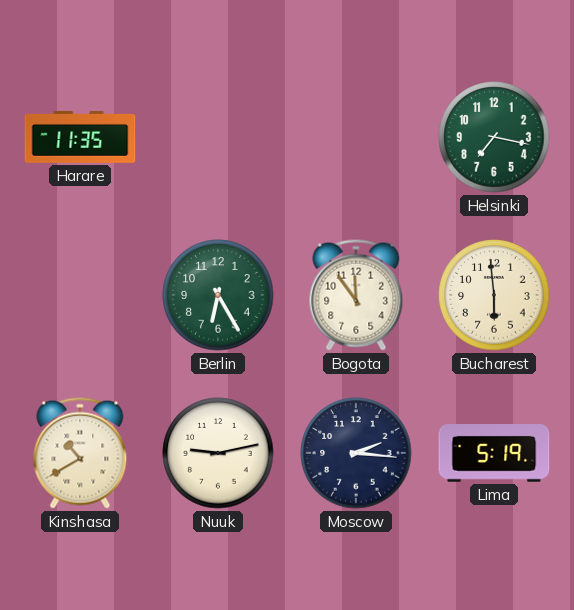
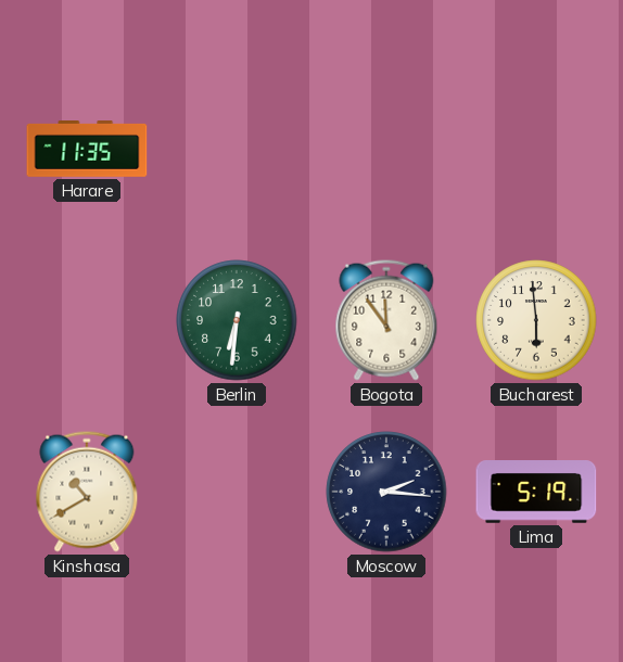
Helsinki: 7:17 -> none
Berlin: 6:25 -> 6:31
Nuuk: 9:13 -> none
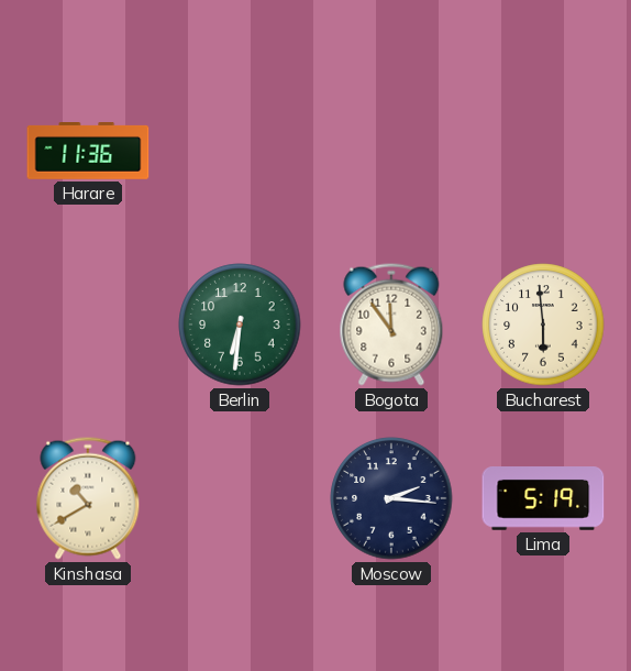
Harare: 11:35 -> 11:36
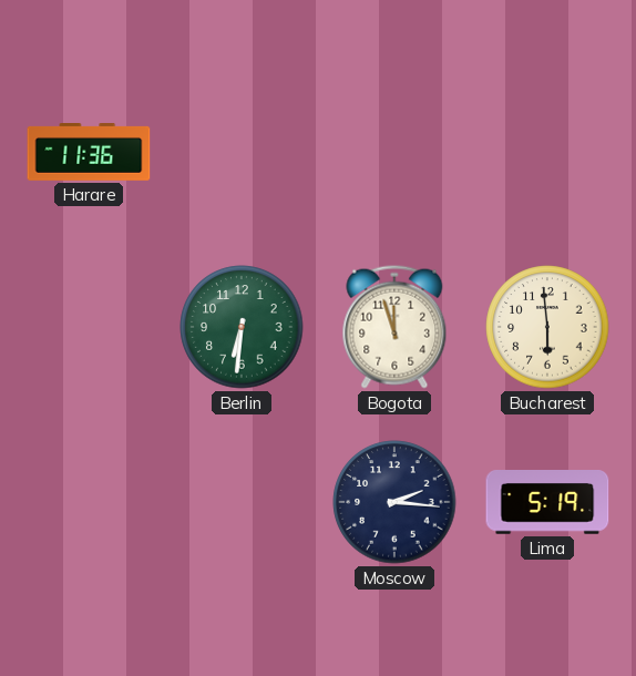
Bogota: 11:54 -> 11:57
Kinshasa: 10:40 -> none
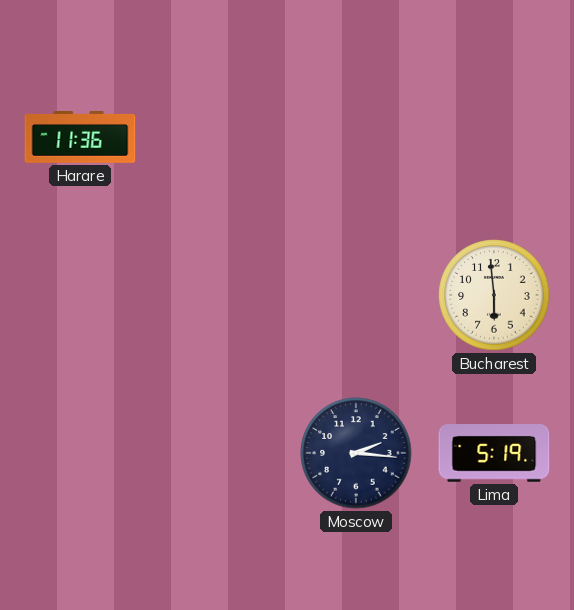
Berlin: 6:31 -> none
Bogota: 11:57 -> none
